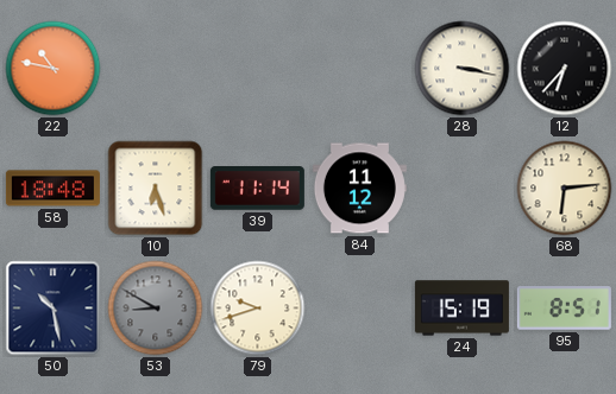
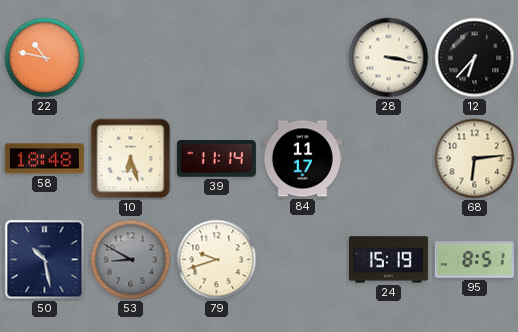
84: 11:12 -> 11:17
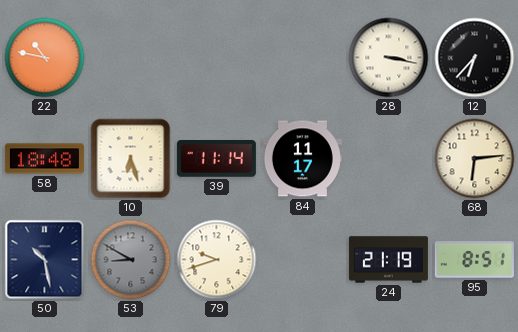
24: 15:19 -> 21:19
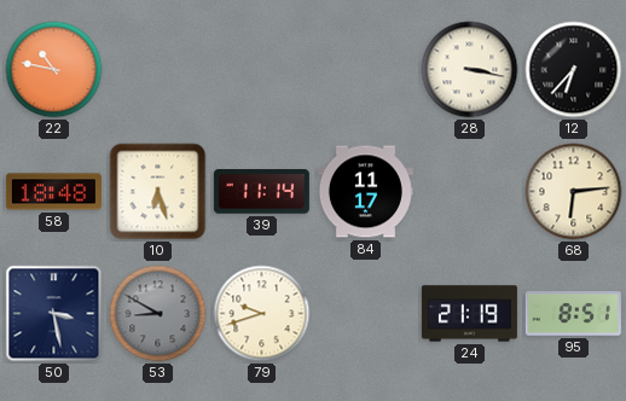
50: 10:28 -> 3:28
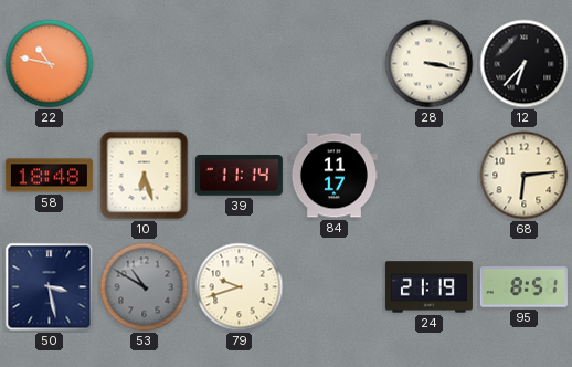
53: 8:50 -> 10:50
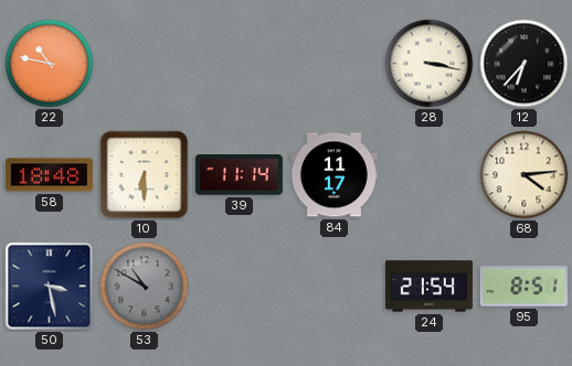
10: 6:27 -> 6:30
68: 6:14 -> 4:14
79: 9:42 -> none
24: 21:19 -> 21:54
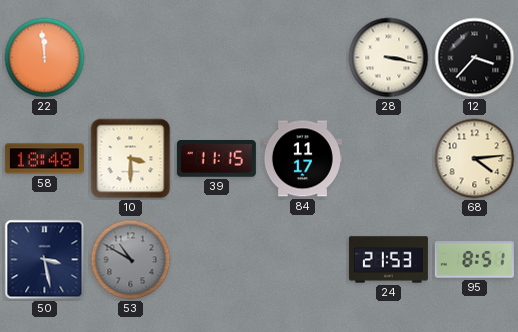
22: 10:47 -> 11:59
12: 6:37 -> 3:37
10: 6:30 -> 3:30
39: 11:14 -> 11:15
24: 21:54 -> 21:53
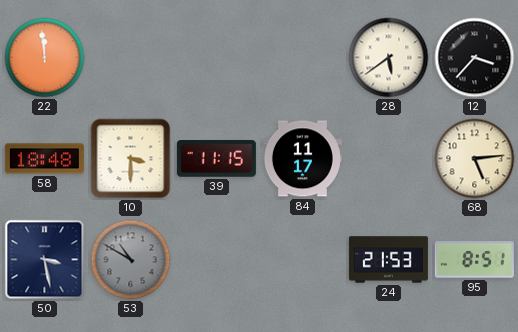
28: 3:17 -> 5:39
68: 4:14 -> 5:14
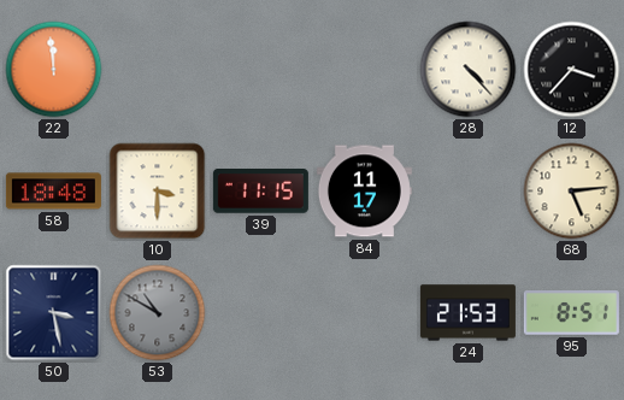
28: 5:39 -> 4:23
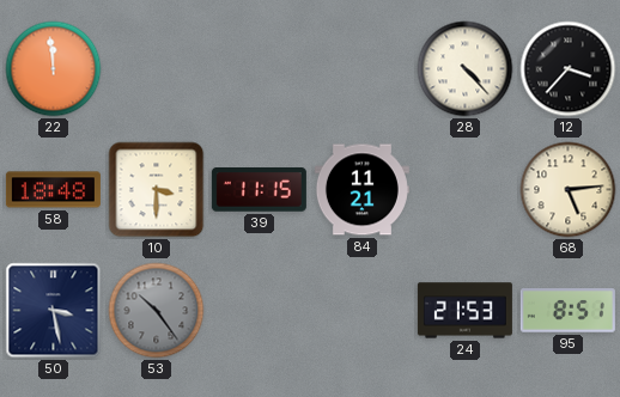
84: 11:17 -> 11:21
53: 10:50 -> 10:24
